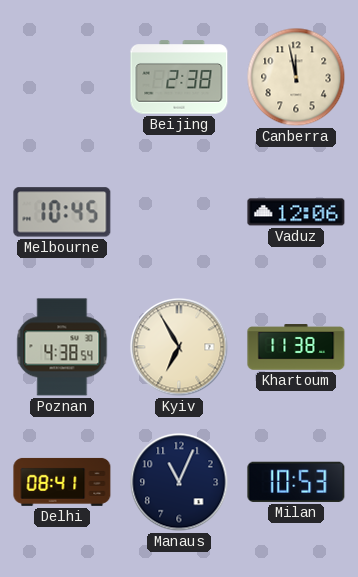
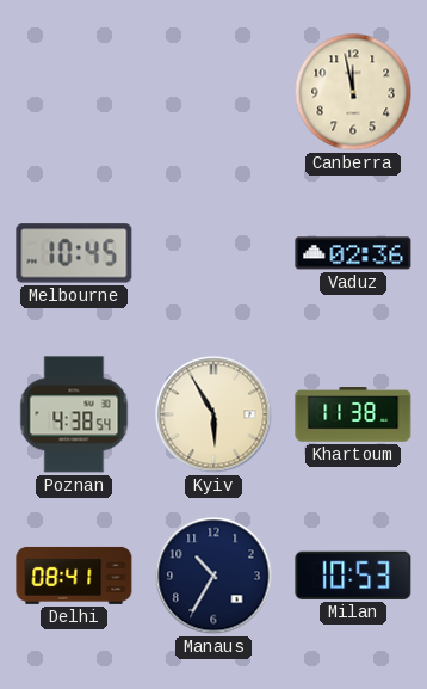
Beijing: 2:38 -> none
Vaduz: 12:06 -> 02:36
Kyiv: 6:55 -> 5:55
Manaus: 11:04 -> 10:35
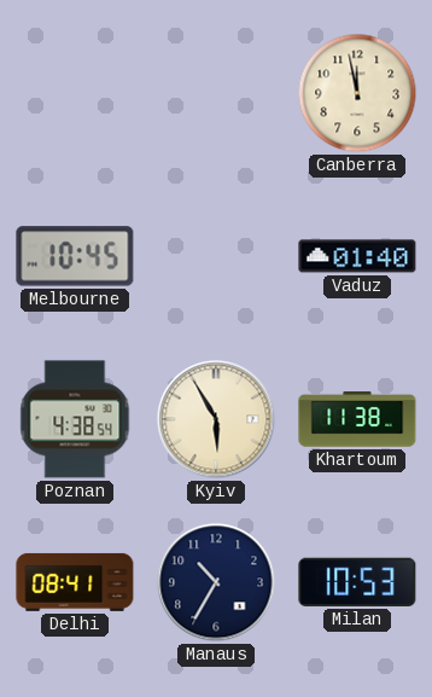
Vaduz: 02:36 -> 01:40
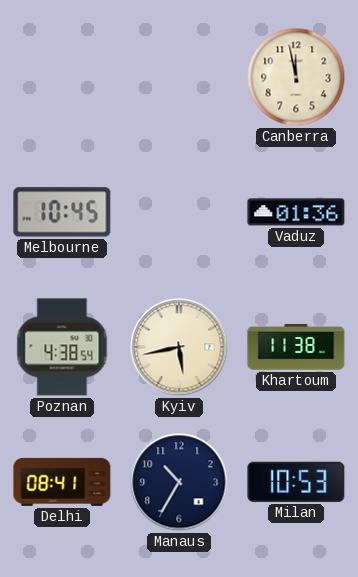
Vaduz: 01:40 -> 01:36
Kyiv: 5:55 -> 5:43
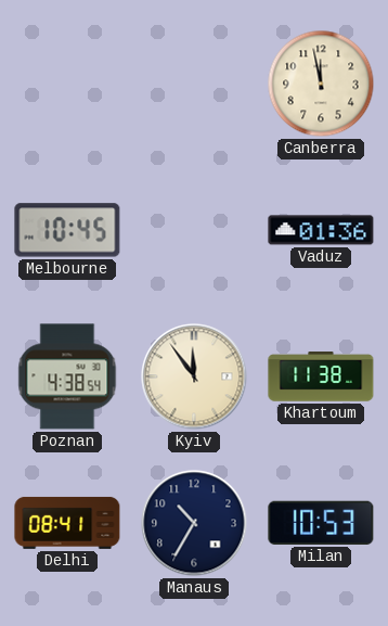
Kyiv: 5:43 -> 11:54
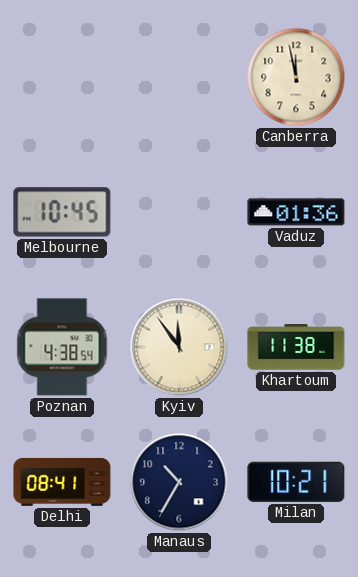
Milan: 10:53 -> 10:21
